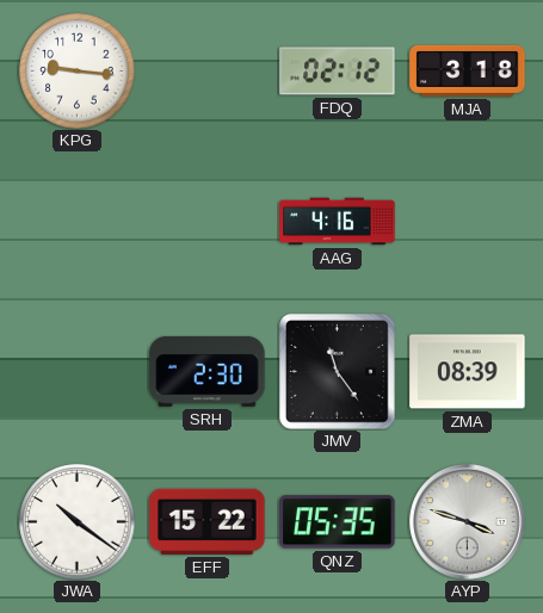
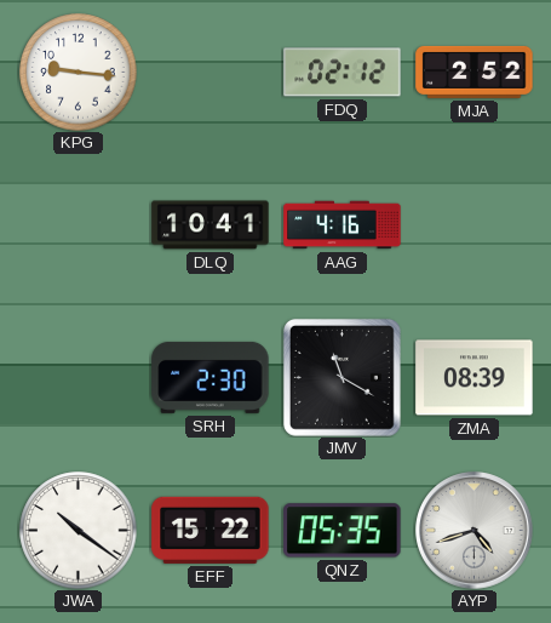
MJA: 3:18 -> 2:52
DLQ: none -> 10:41
JMV: 11:24 -> 11:20
AYP: 3:48 -> 4:42
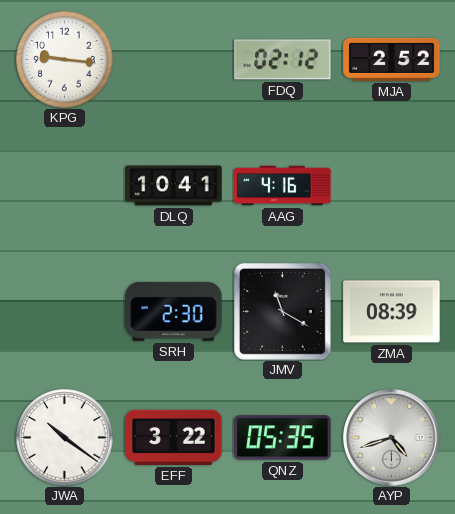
EFF: 15:22 -> 3:22
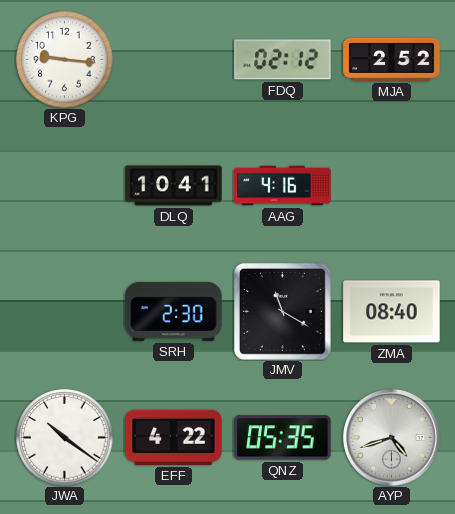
ZMA: 08:39 -> 08:40
EFF: 3:22 -> 4:22
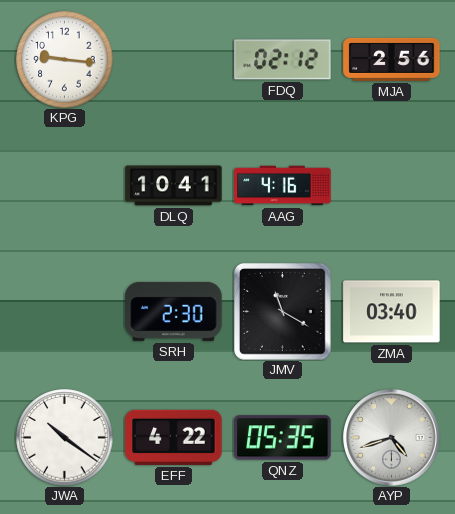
MJA: 2:52 -> 2:56
ZMA: 08:40 -> 03:40
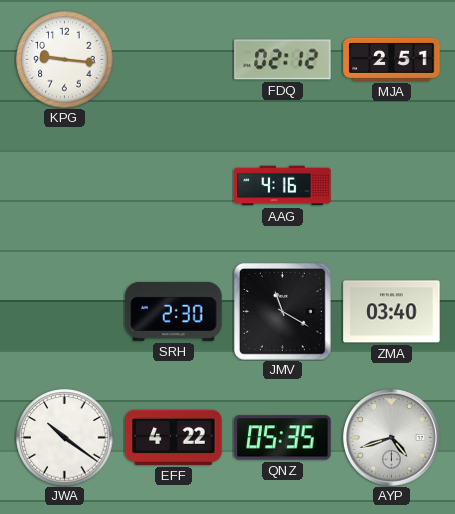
MJA: 2:56 -> 2:51
DLQ: 10:41 -> none
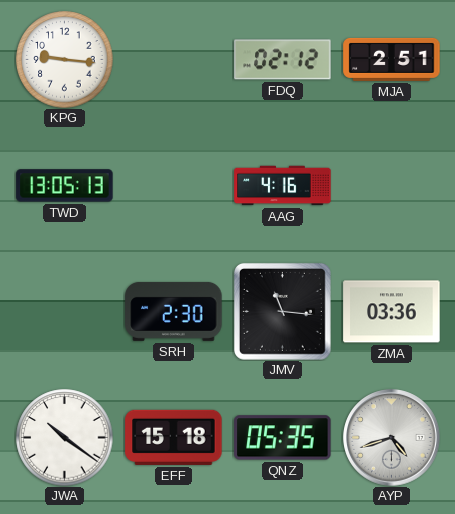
TWD: none -> 13:05
JMV: 11:20 -> 11:16
ZMA: 03:40 -> 03:36
EFF: 4:22 -> 15:18
